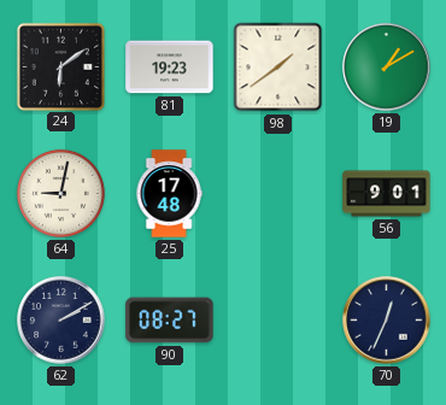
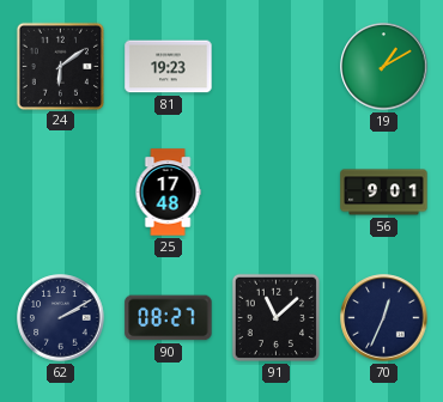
98: 1:39 -> none
64: 9:02 -> none
91: none -> 11:08
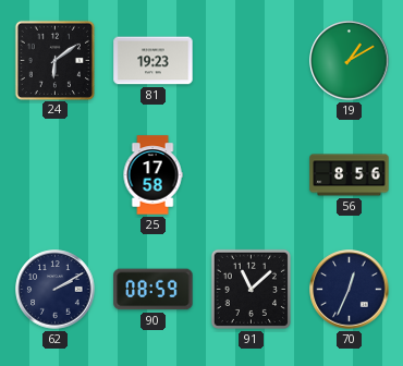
25: 17:48 -> 17:58
56: 9:01 -> 8:56
90: 08:27 -> 08:59
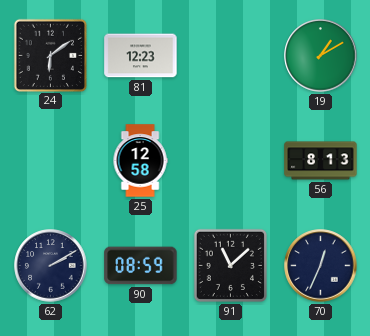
81: 19:23 -> 12:23
25: 17:58 -> 12:58
56: 8:56 -> 8:13
